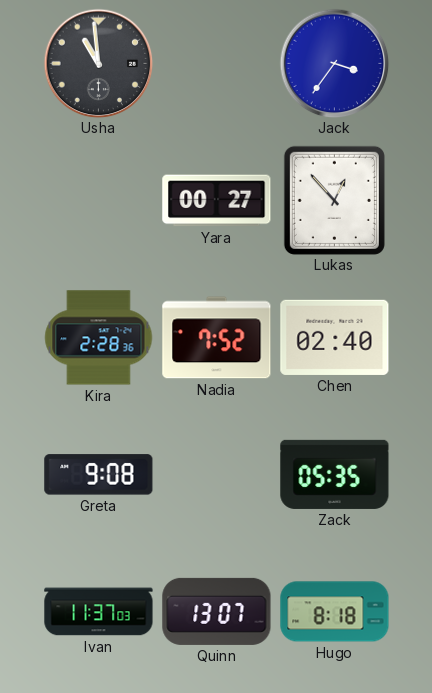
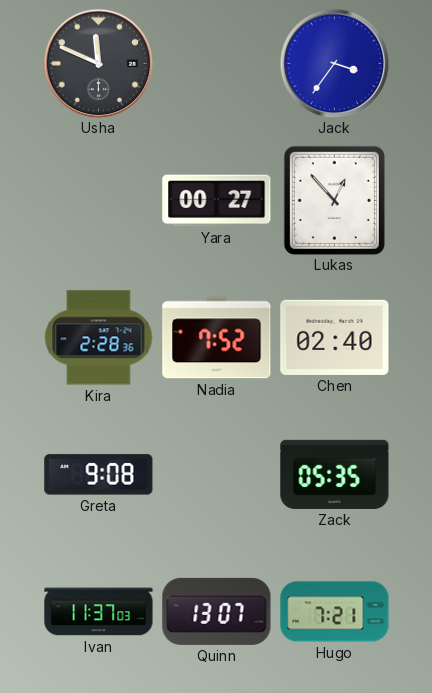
Usha: 10:59 -> 11:49
Hugo: 8:18 -> 7:21
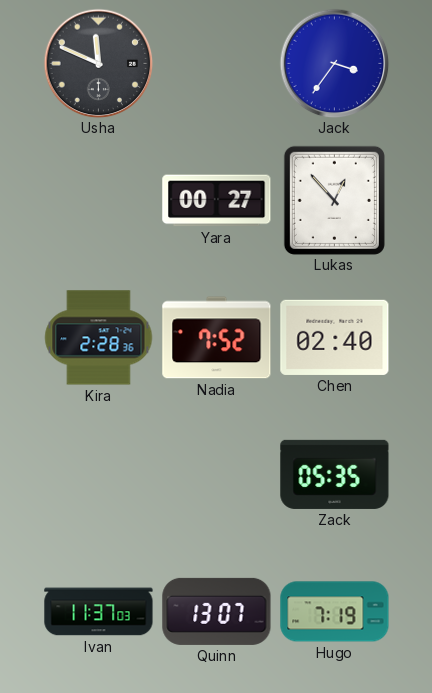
Greta: 9:08 -> none
Hugo: 7:21 -> 7:19
